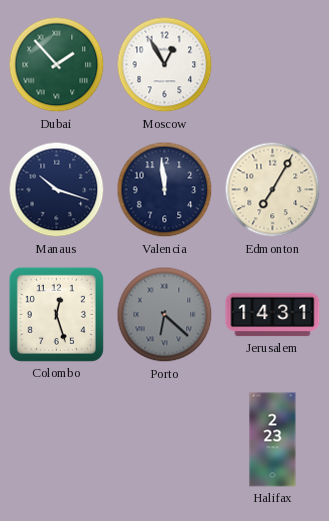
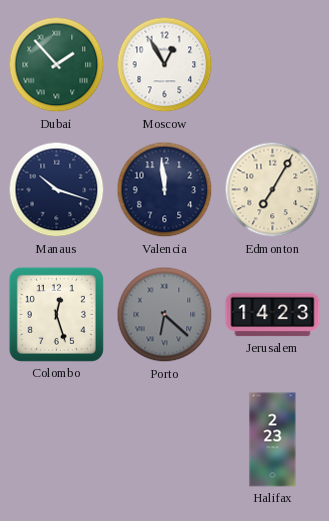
Jerusalem: 14:31 -> 14:23
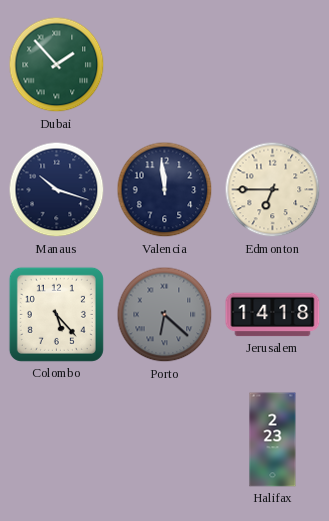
Moscow: 12:55 -> none
Edmonton: 7:05 -> 6:45
Colombo: 12:27 -> 5:23
Jerusalem: 14:23 -> 14:18
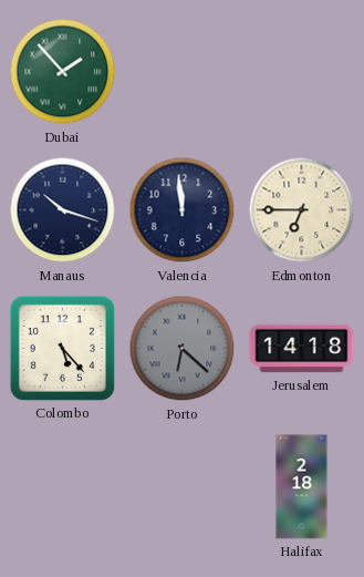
Halifax: 2:23 -> 2:18
